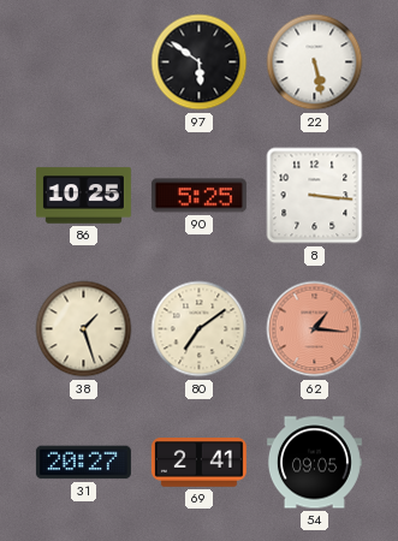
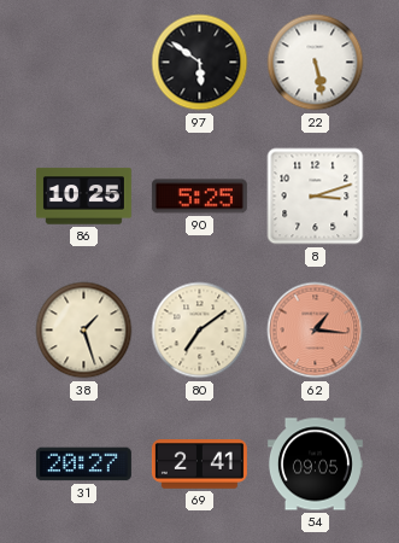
8: 3:16 -> 3:12
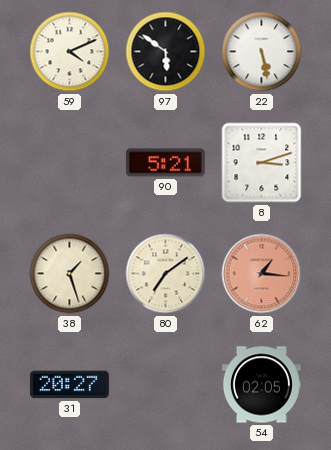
59: none -> 4:11
86: 10:25 -> none
90: 5:25 -> 5:21
69: 2:41 -> none
54: 09:05 -> 02:05
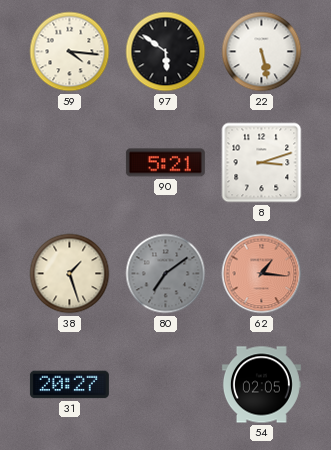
59: 4:11 -> 4:16
80 dial: cream -> grey
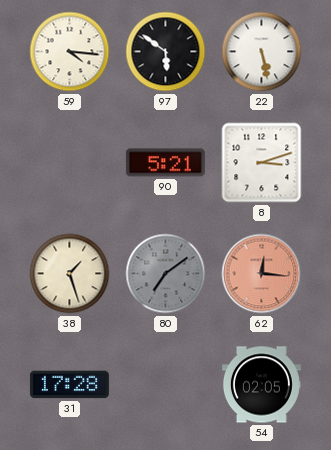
62: 1:16 -> 12:16
31: 20:27 -> 17:28
